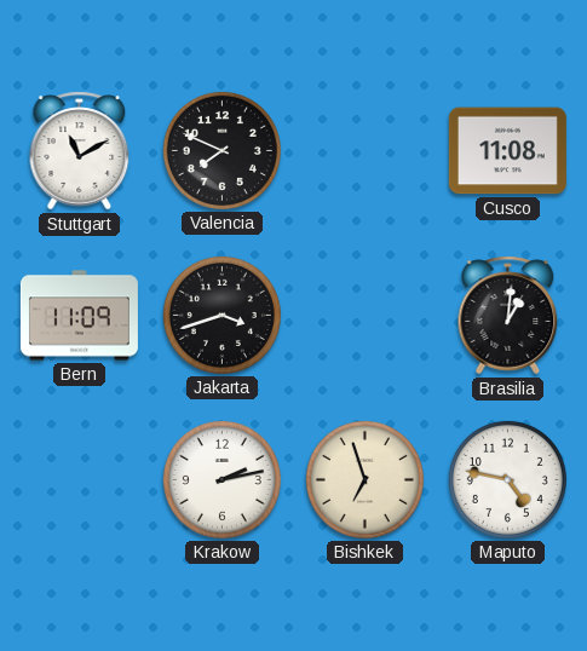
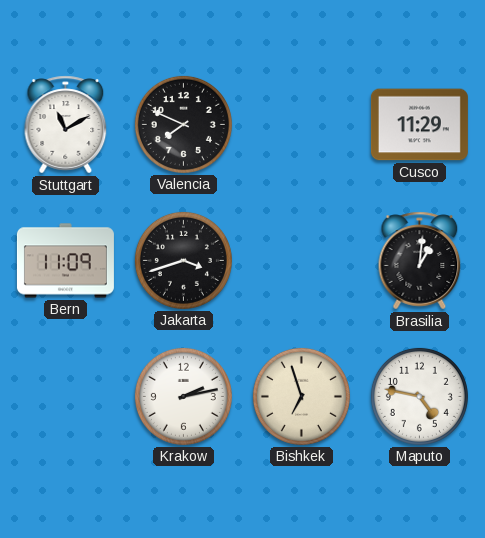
Cusco: 11:08 -> 11:29
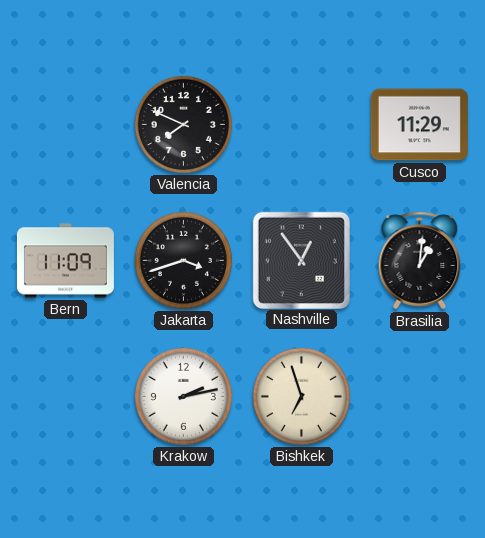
Stuttgart: 11:10 -> none
Nashville: none -> 12:54
Maputo: 4:47 -> none
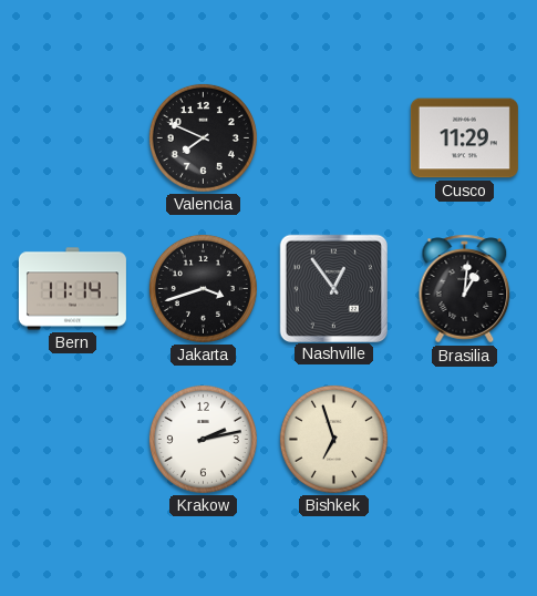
Bern: 11:09 -> 11:14
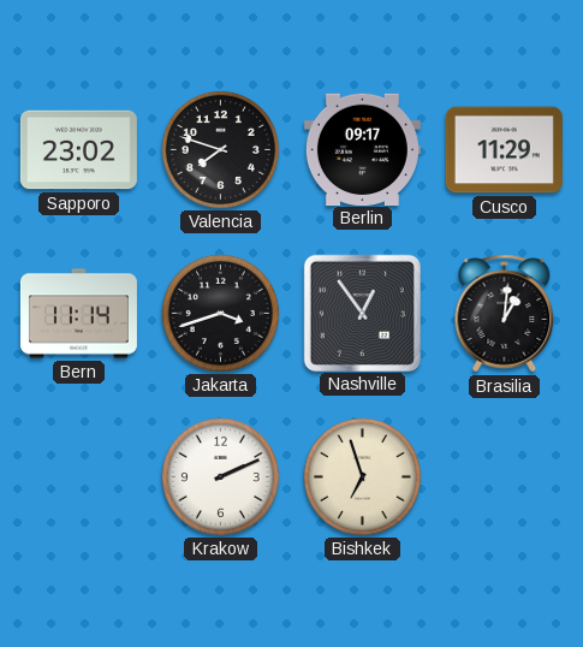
Sapporo: none -> 23:02
Valencia: 7:49 -> 7:48
Berlin: none -> 09:17
Krakow: 2:13 -> 2:11
